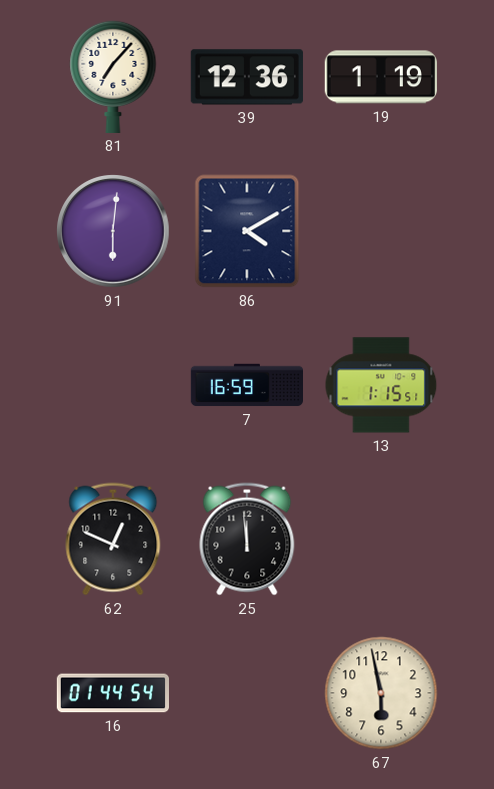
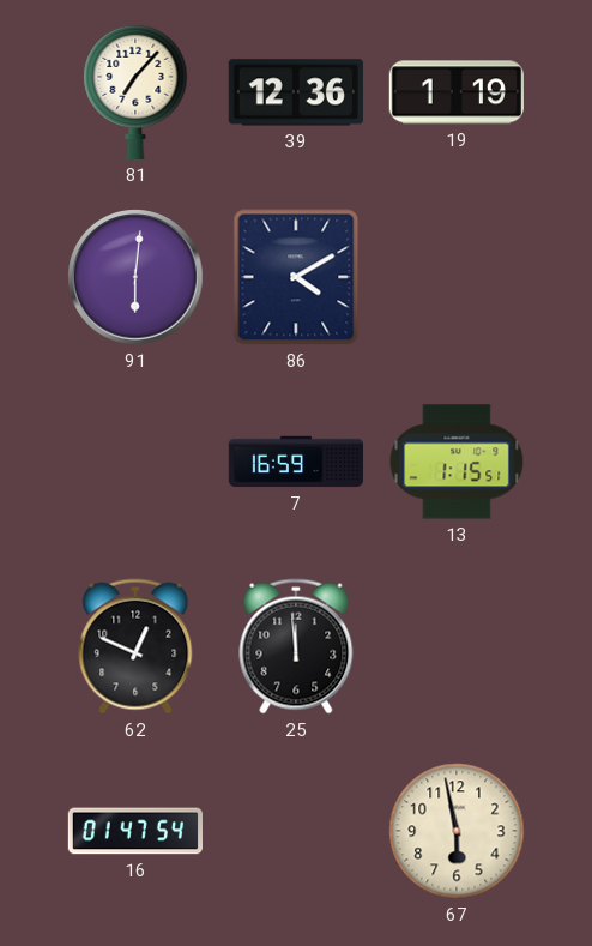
16: 01:44 -> 01:47
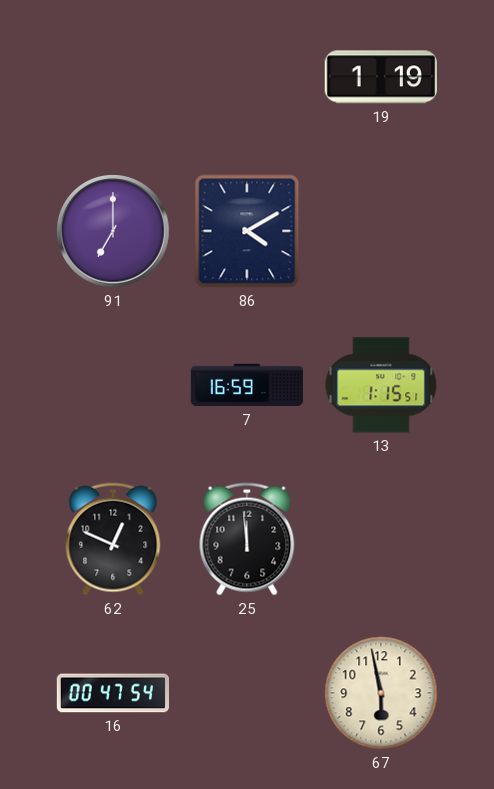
81: 7:07 -> none
39: 12:36 -> none
91: 6:01 -> 7:00
16: 01:47 -> 00:47
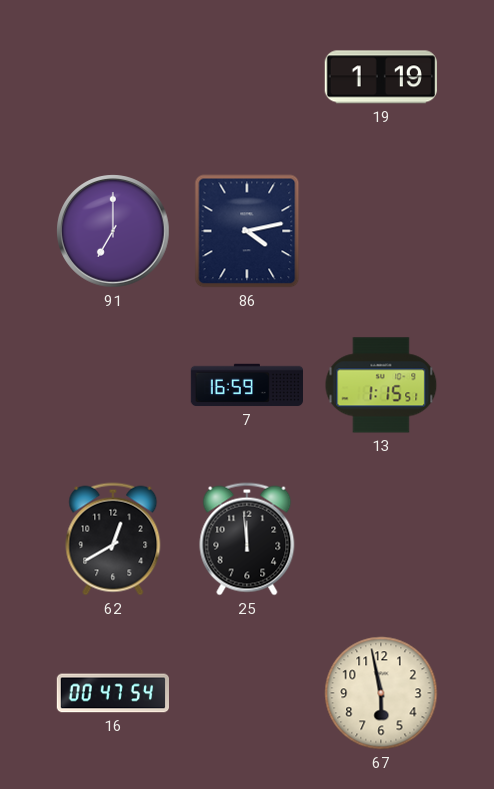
86: 4:10 -> 4:13
62: 12:49 -> 12:40
